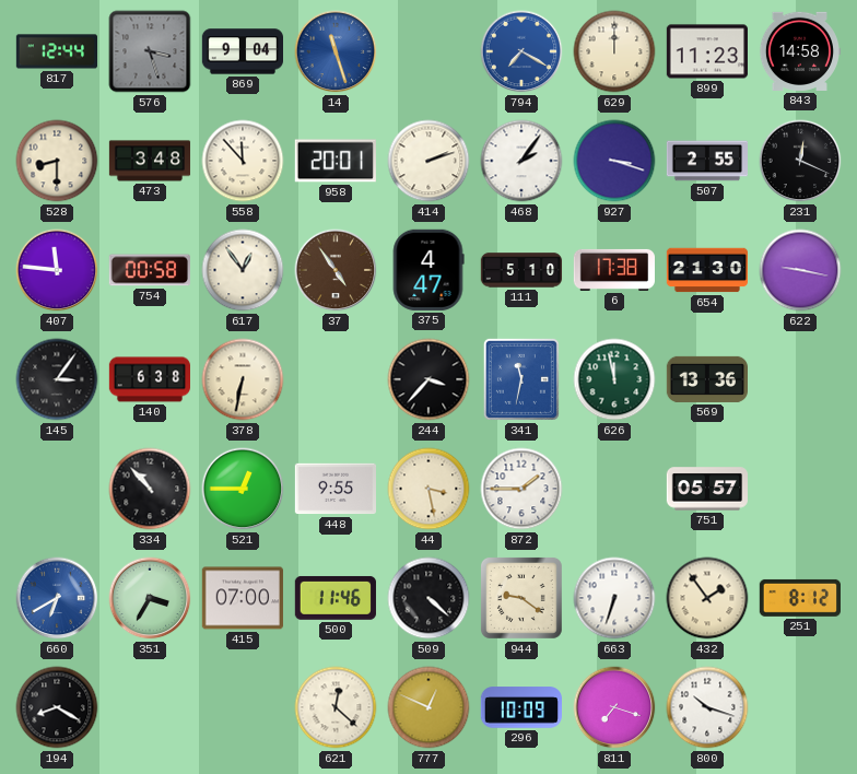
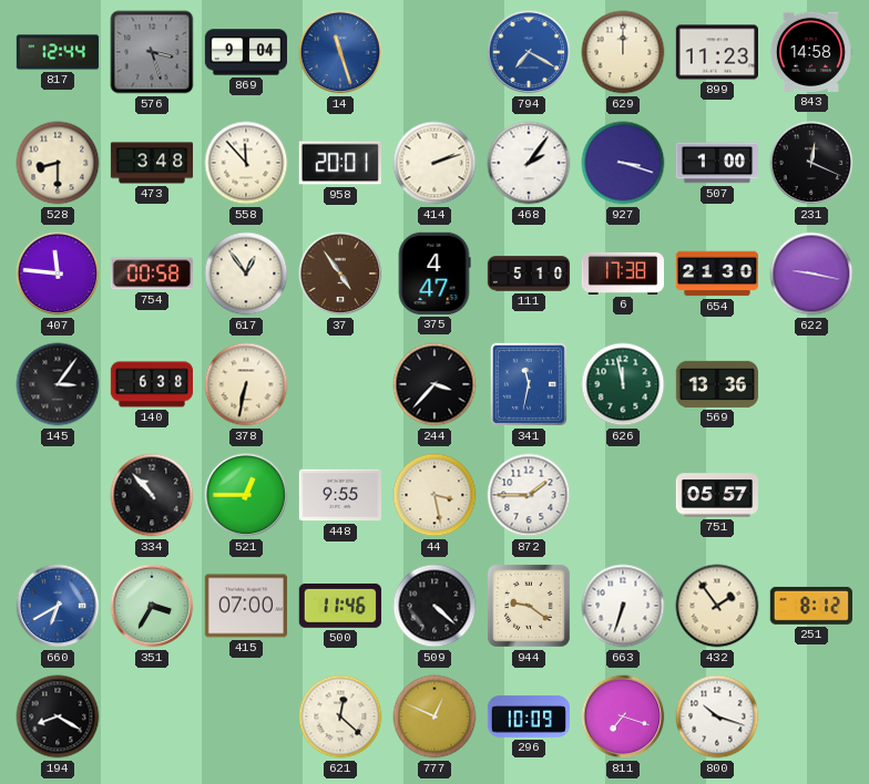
507: 2:55 -> 1:00
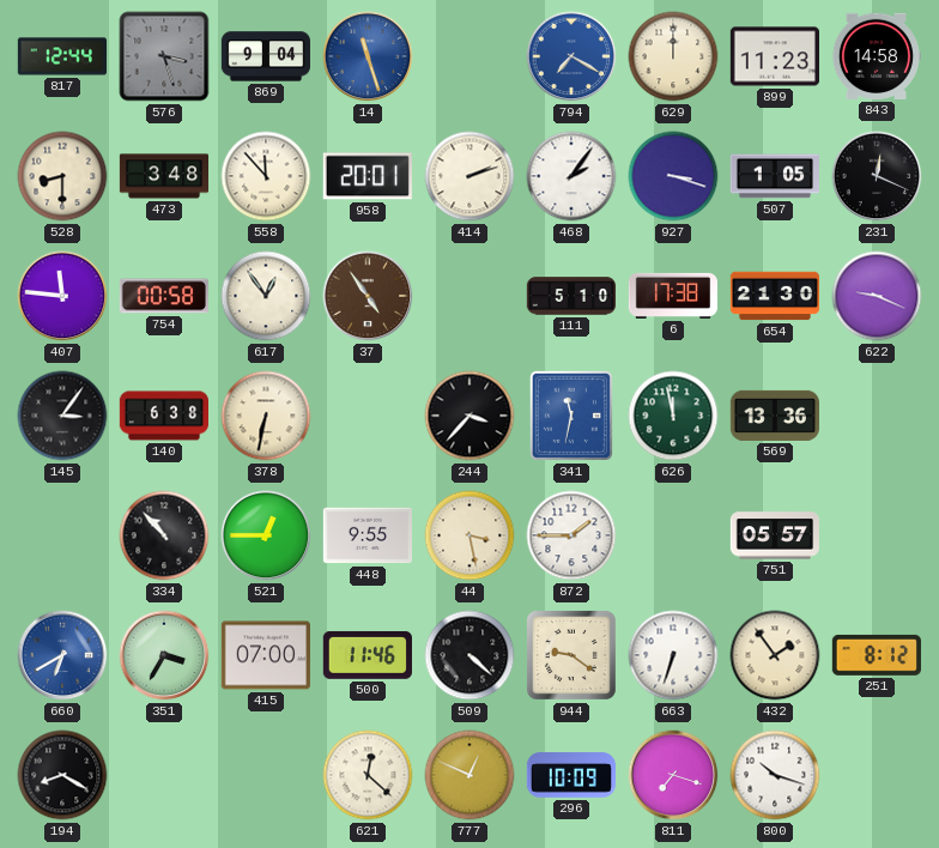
507: 1:00 -> 1:05
375: 4:47 -> none
622: 9:17 -> 9:19
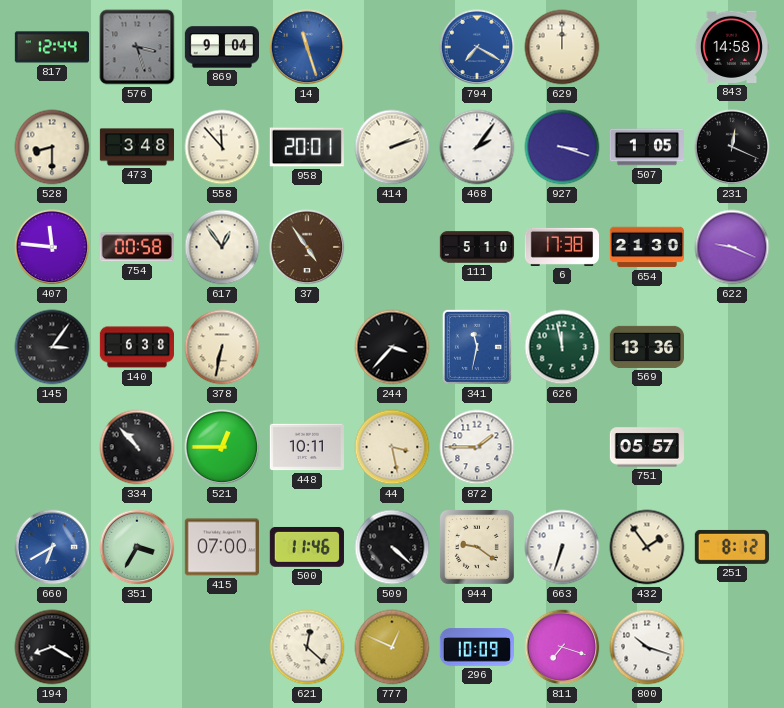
899: 11:23 -> none
448: 9:55 -> 10:11
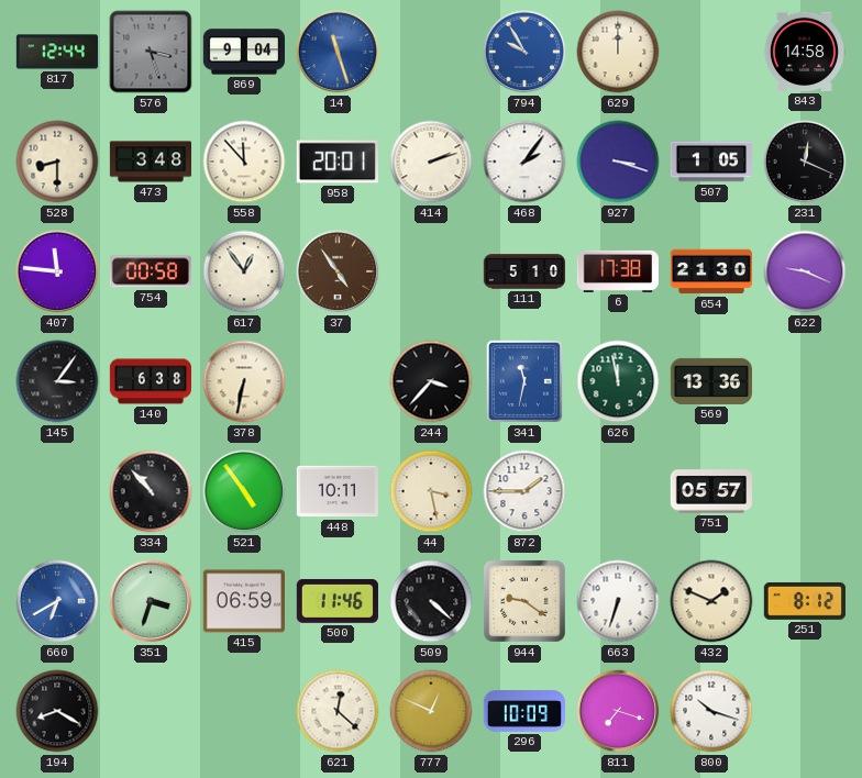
794: 7:20 -> 9:55
521: 12:45 -> 4:54
351: 3:35 -> 3:33
415: 07:00 -> 06:59
432: 1:54 -> 1:49
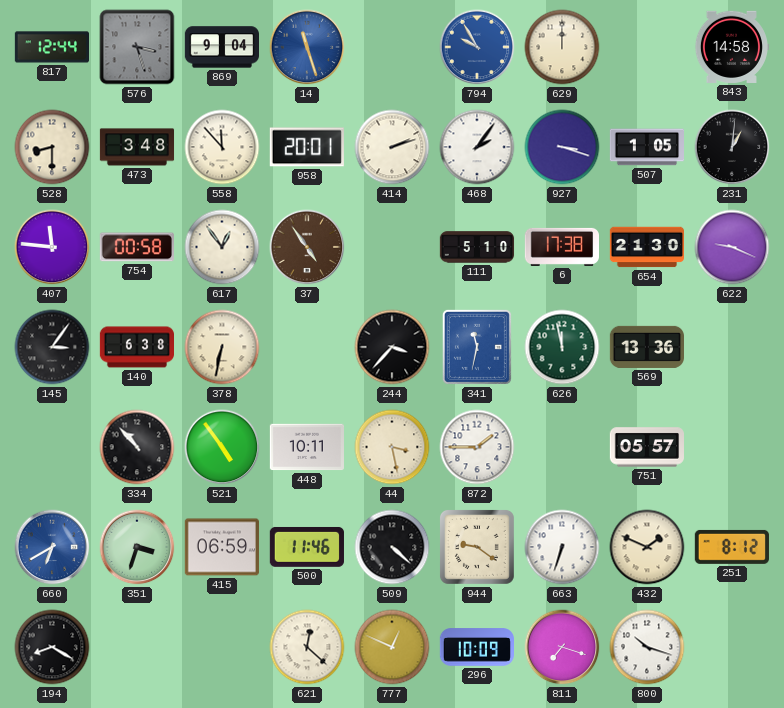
231: 12:19 -> 1:01
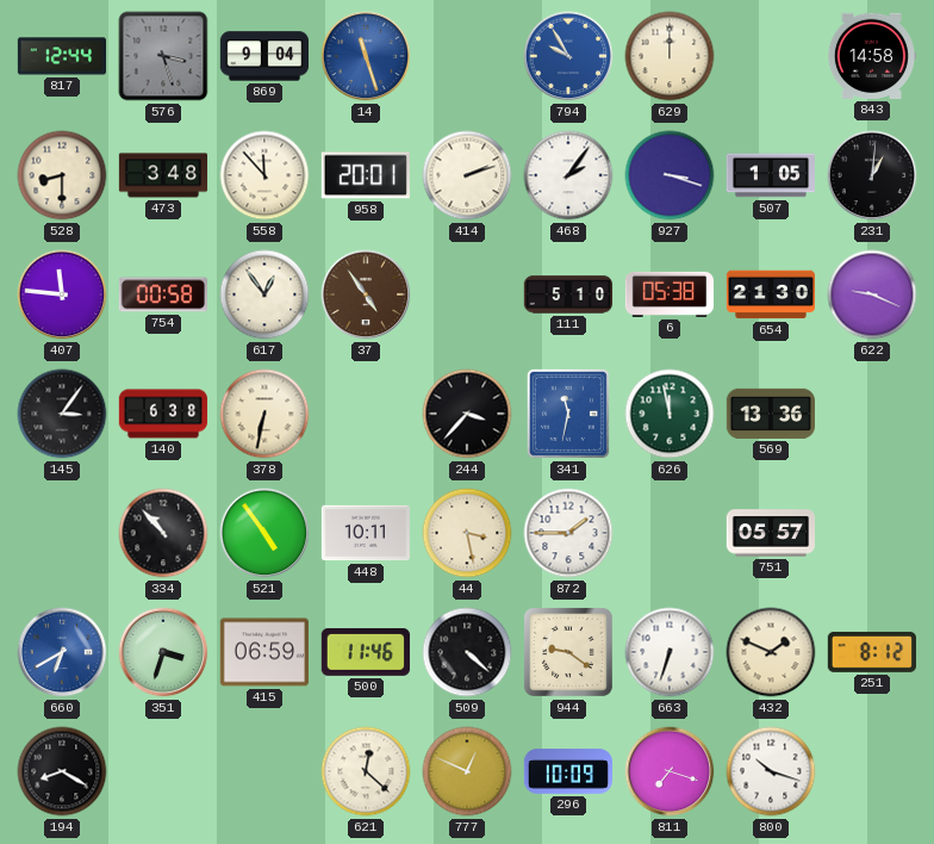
6: 17:38 -> 05:38
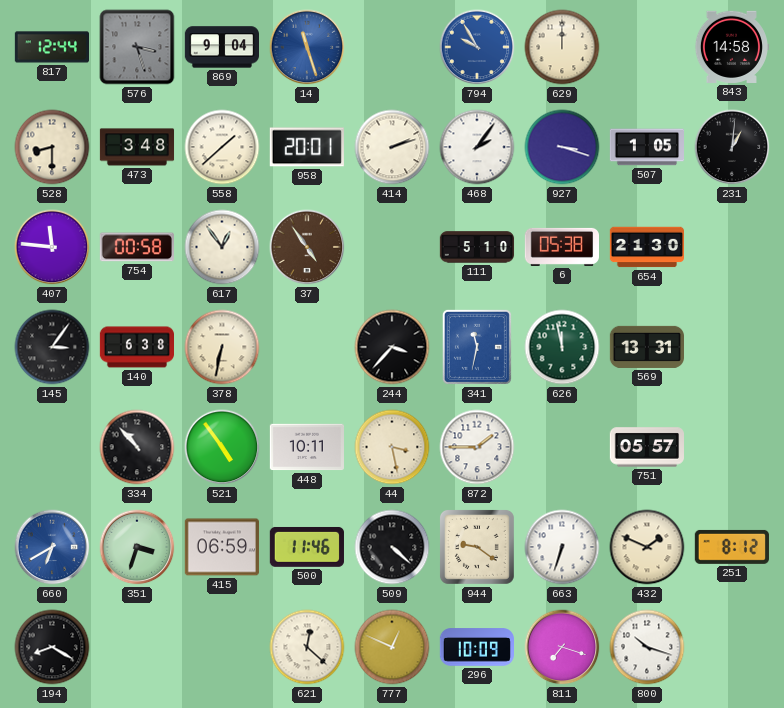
558: 11:53 -> 1:38
622: 9:19 -> none
569: 13:36 -> 13:31
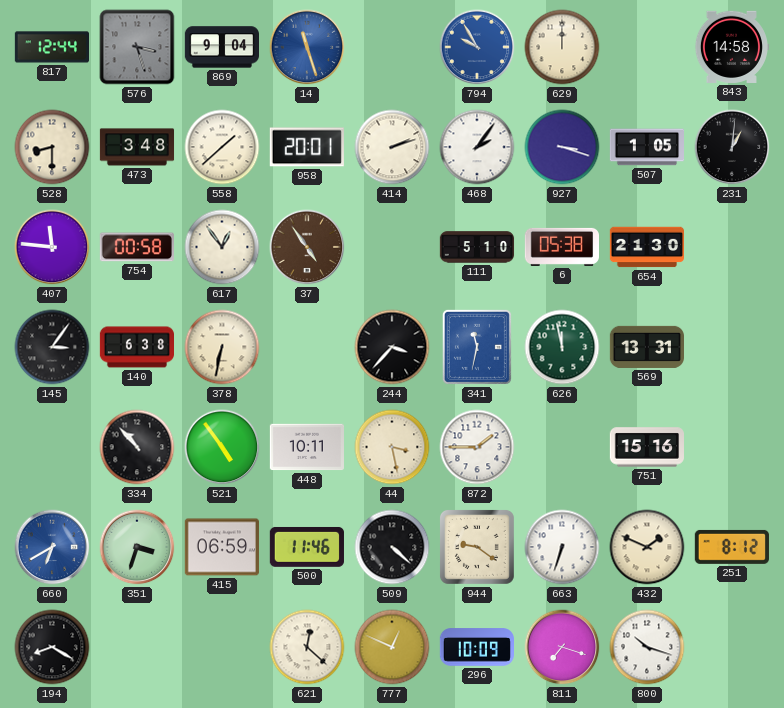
751: 05:57 -> 15:16
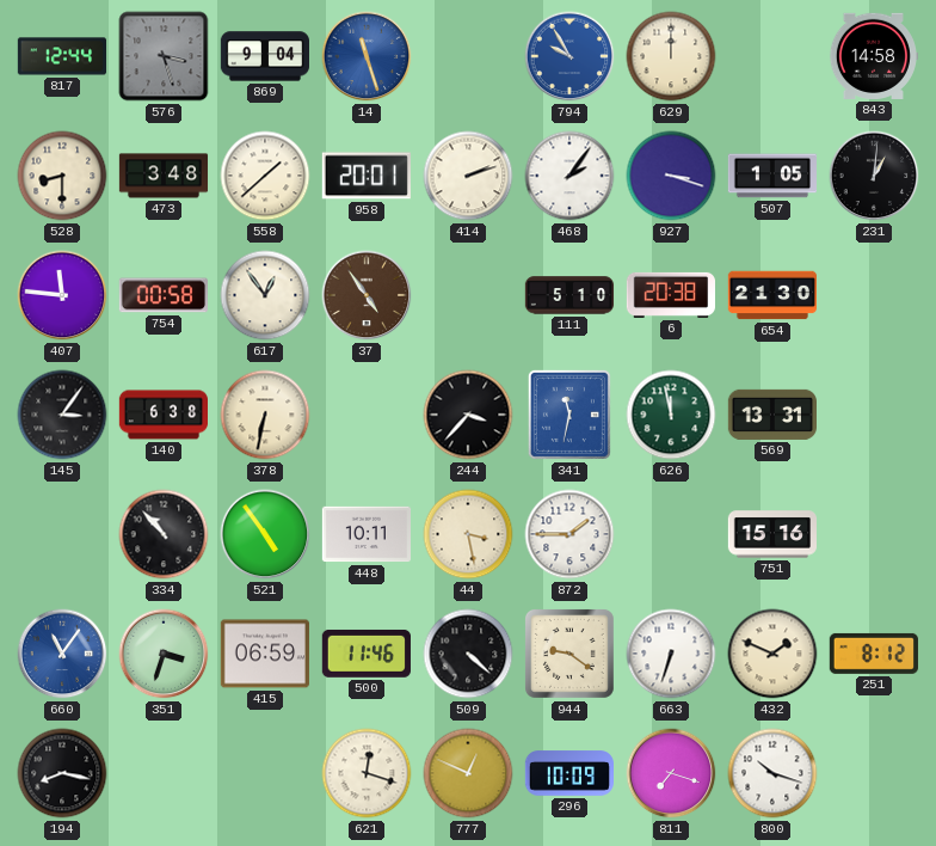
6: 05:38 -> 20:38
660: 6:40 -> 11:06
194: 8:20 -> 8:17
621: 12:22 -> 12:18
